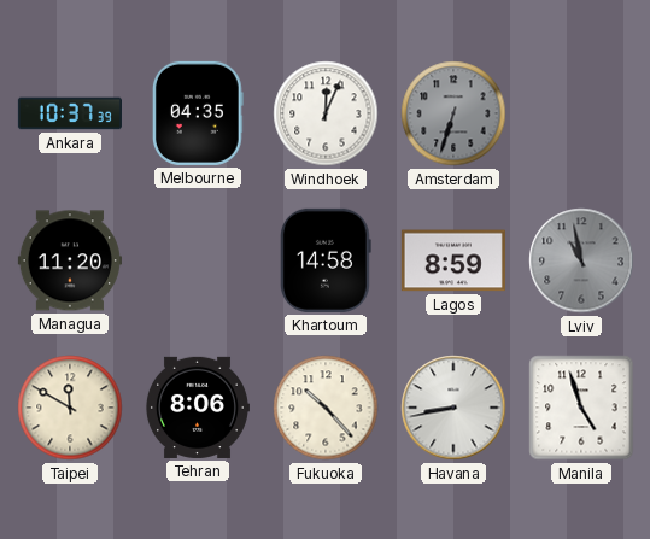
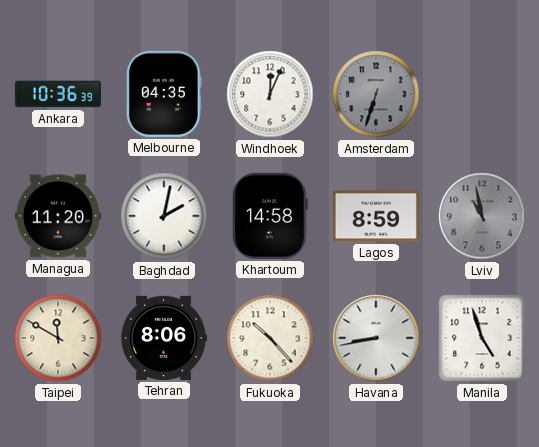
Ankara: 10:37 -> 10:36
Baghdad: none -> 2:02
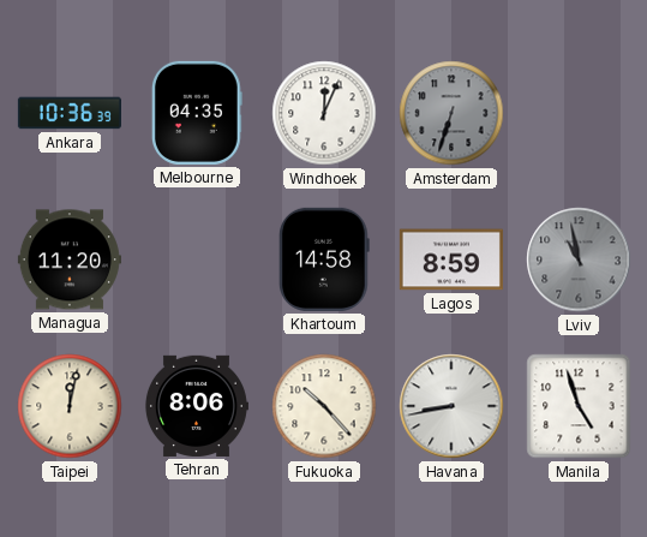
Baghdad: 2:02 -> none
Taipei: 11:50 -> 12:02
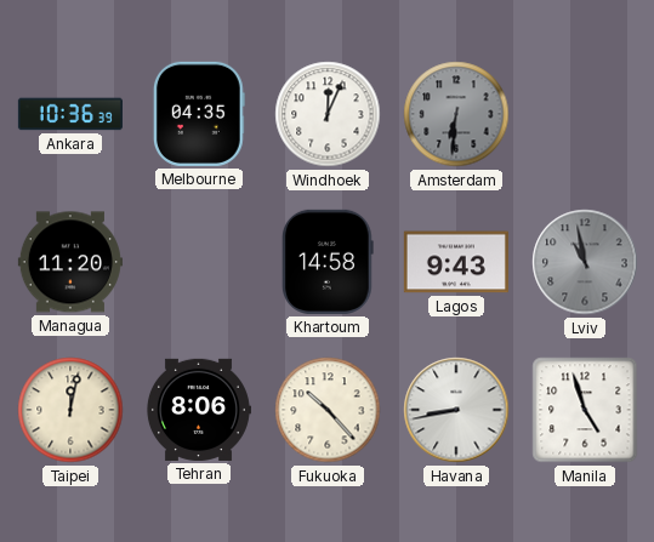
Amsterdam: 6:33 -> 6:31
Lagos: 8:59 -> 9:43
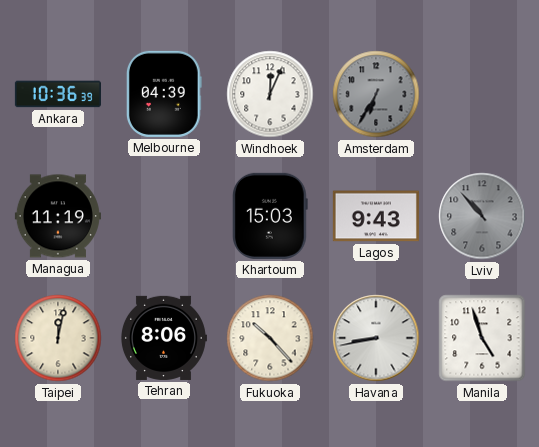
Melbourne: 04:35 -> 04:39
Amsterdam: 6:31 -> 6:35
Managua: 11:20 -> 11:19
Khartoum: 14:58 -> 15:03
Lviv: 10:58 -> 10:53
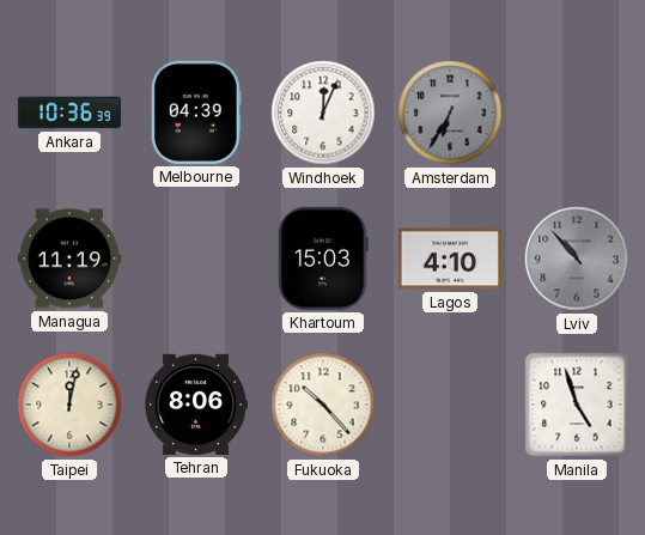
Lagos: 9:43 -> 4:10
Havana: 8:43 -> none
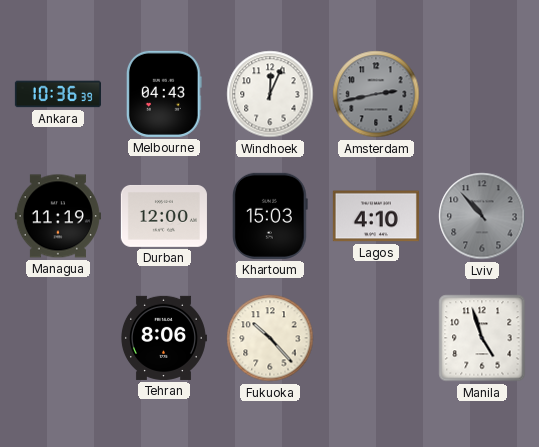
Melbourne: 04:39 -> 04:43
Amsterdam: 6:35 -> 2:43
Durban: none -> 12:00
Taipei: 12:02 -> none
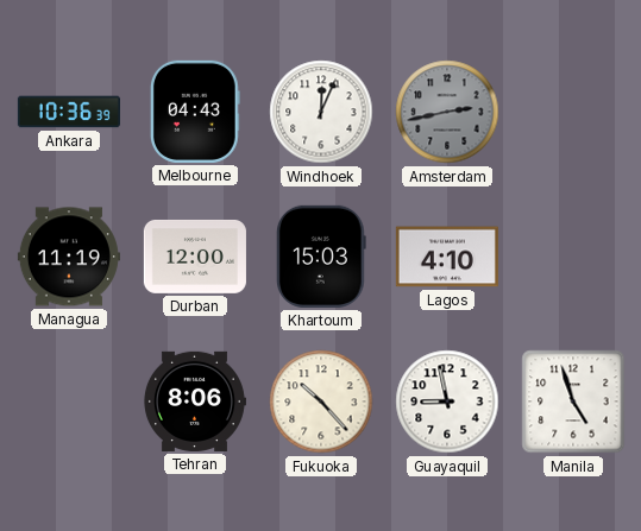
Lviv: 10:53 -> none
Guayaquil: none -> 8:58
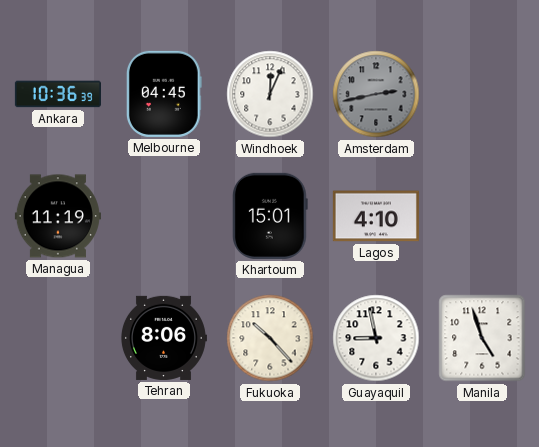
Melbourne: 04:43 -> 04:45
Durban: 12:00 -> none
Khartoum: 15:03 -> 15:01
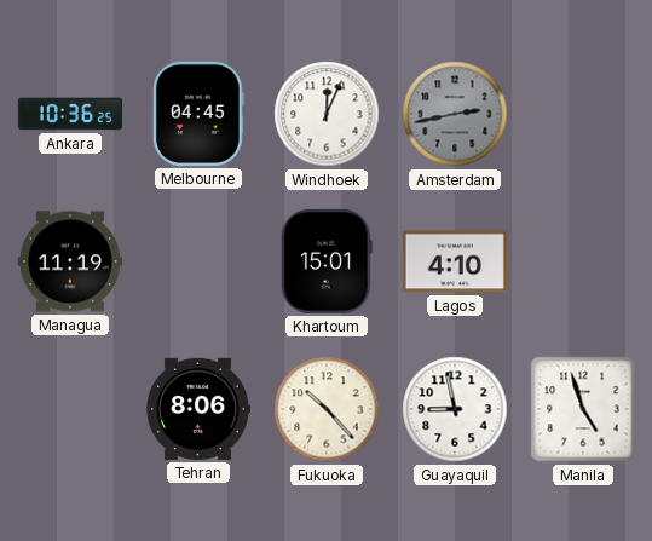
Ankara: 10:36:39 -> 10:36:25
